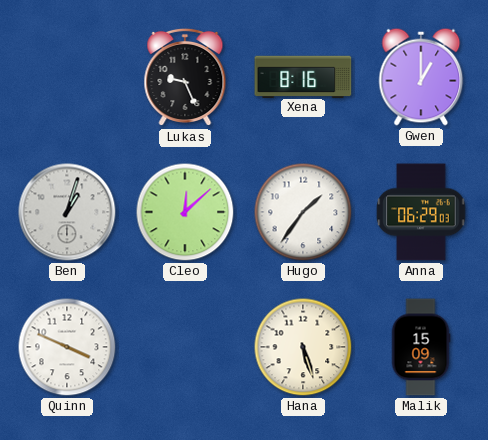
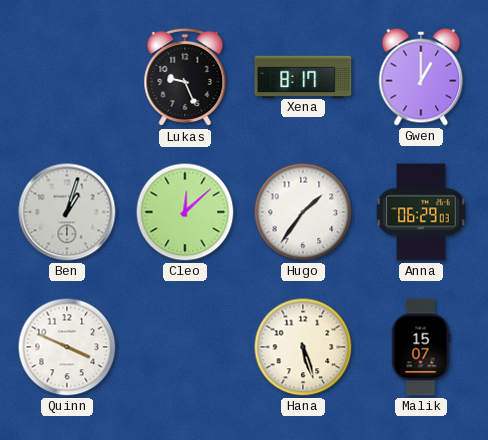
Xena: 8:16 -> 8:17
Malik: 15:09 -> 15:07
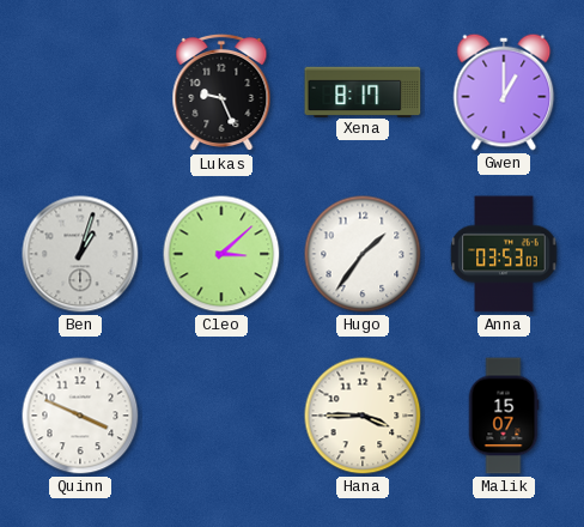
Cleo: 12:08 -> 3:08
Anna: 06:29 -> 03:53
Hana: 5:27 -> 3:45
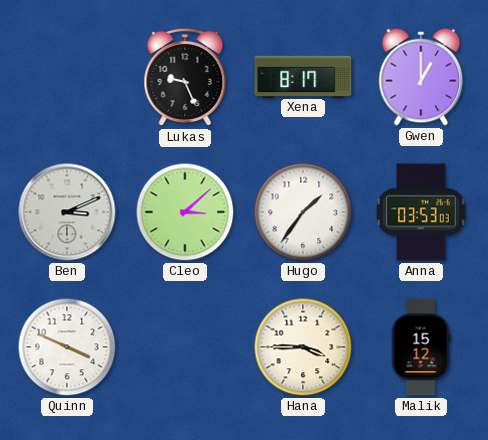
Ben: 1:03 -> 3:11
Malik: 15:07 -> 15:12
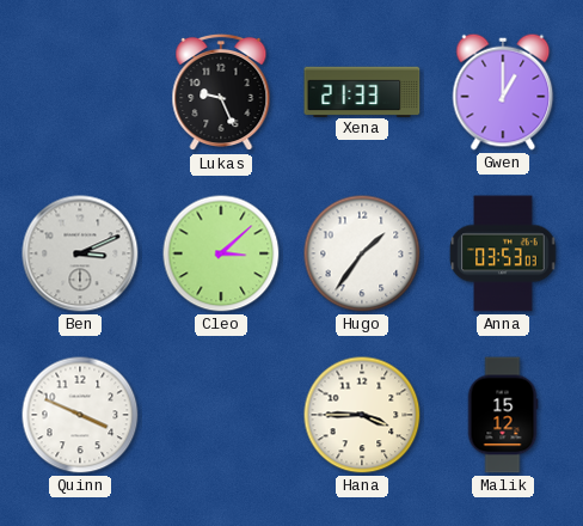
Xena: 8:17 -> 21:33
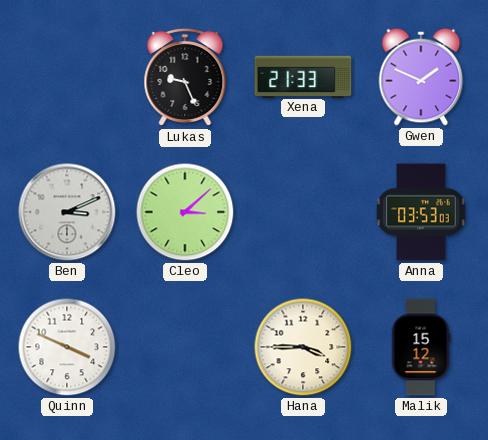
Gwen: 1:00 -> 1:49
Hugo: 1:36 -> none
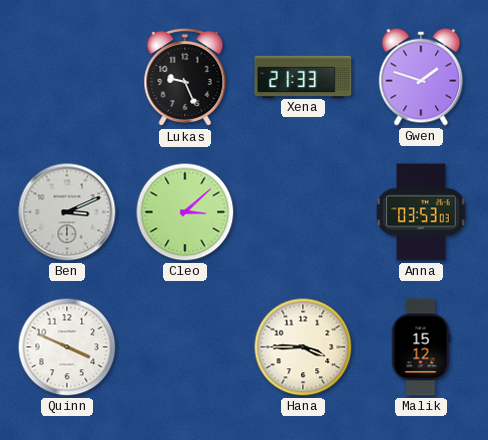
Gwen: 1:49 -> 1:48
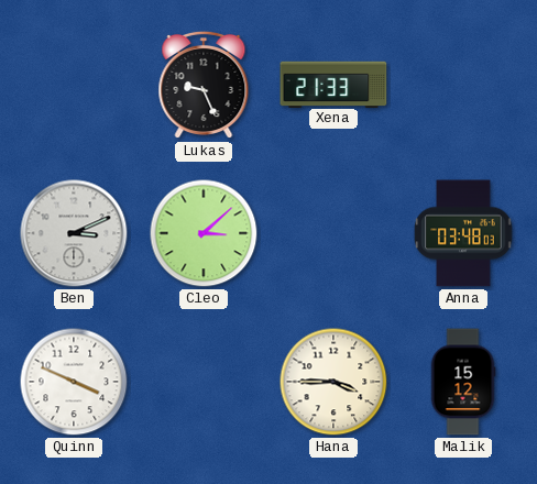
Gwen: 1:48 -> none
Anna: 03:53 -> 03:48
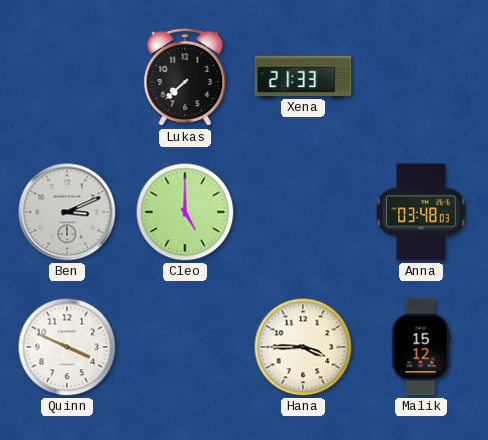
Lukas: 9:26 -> 7:38
Cleo: 3:08 -> 5:00
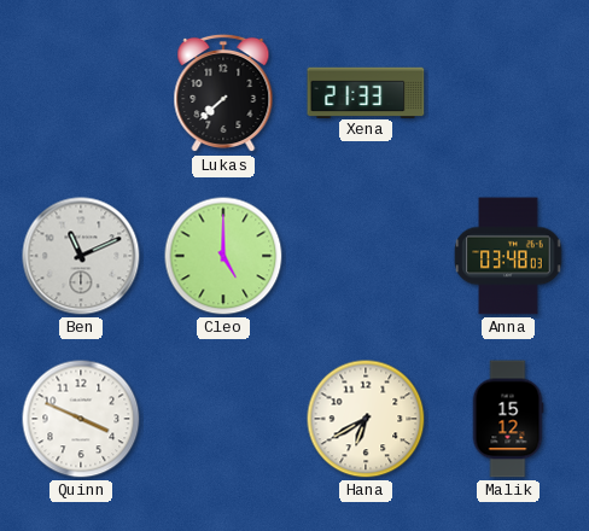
Ben: 3:11 -> 11:11
Hana: 3:45 -> 6:40
